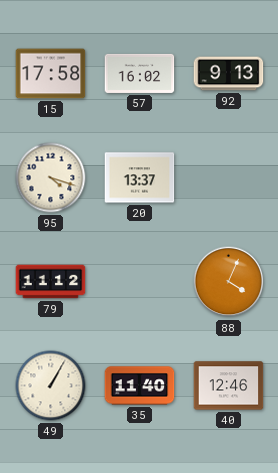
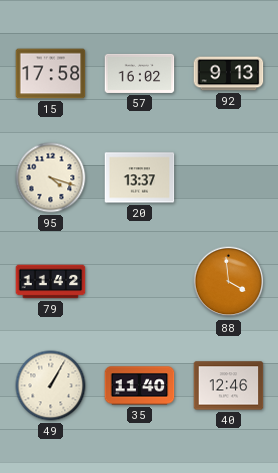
79: 11:12 -> 11:42
88: 4:04 -> 3:59
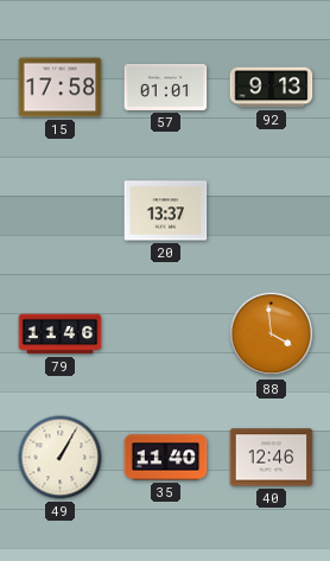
57: 16:02 -> 01:01
95: 4:18 -> none
79: 11:42 -> 11:46
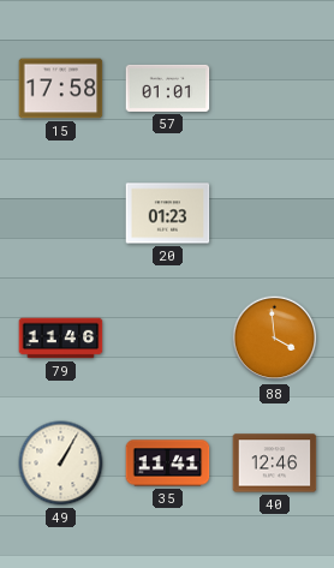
92: 9:13 -> none
20: 13:37 -> 01:23
35: 11:40 -> 11:41
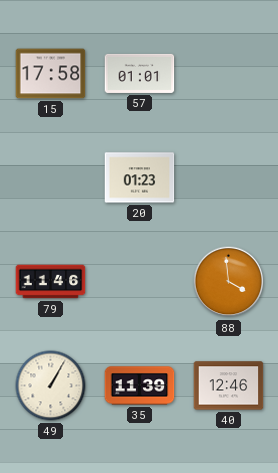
35: 11:41 -> 11:39
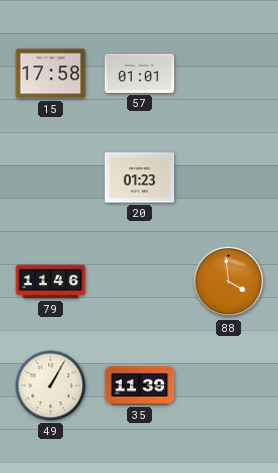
40: 12:46 -> none
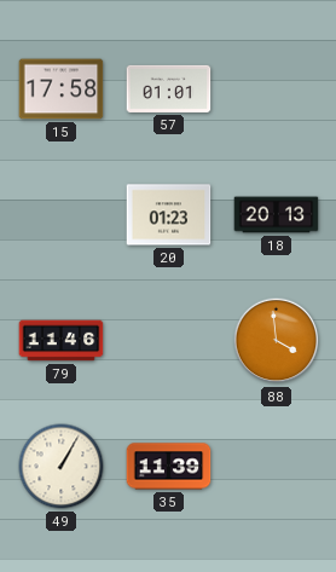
18: none -> 20:13
